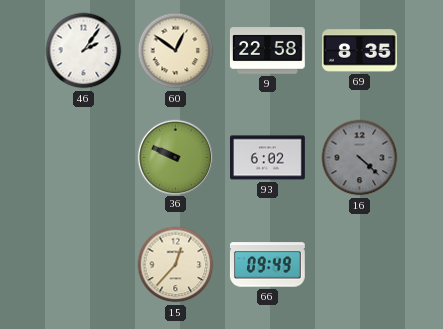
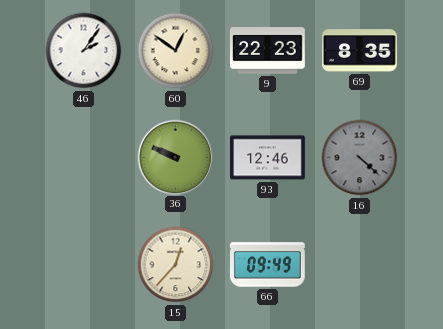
9: 22:58 -> 22:23
93: 6:02 -> 12:46
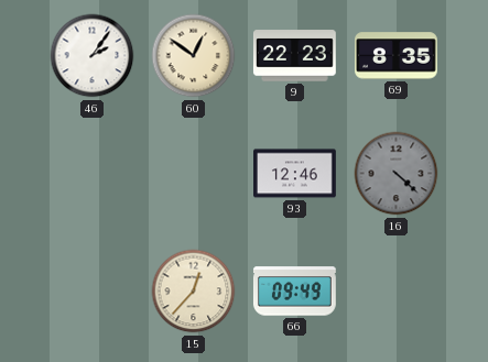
36: 9:49 -> none
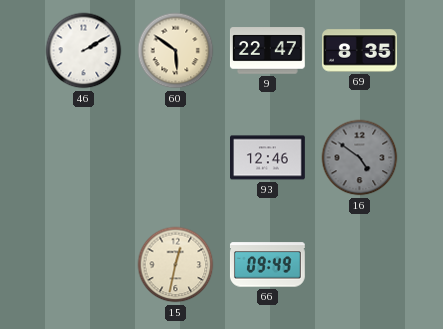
46: 2:06 -> 2:10
60: 12:51 -> 5:51
9: 22:23 -> 22:47
16: 4:22 -> 4:51
15: 12:37 -> 12:32
